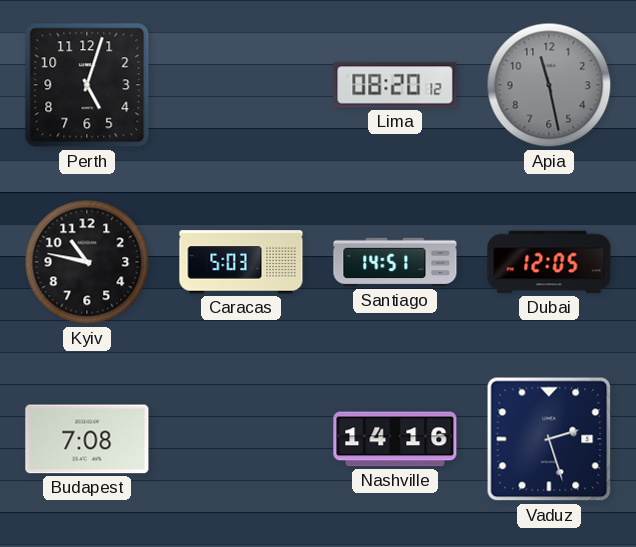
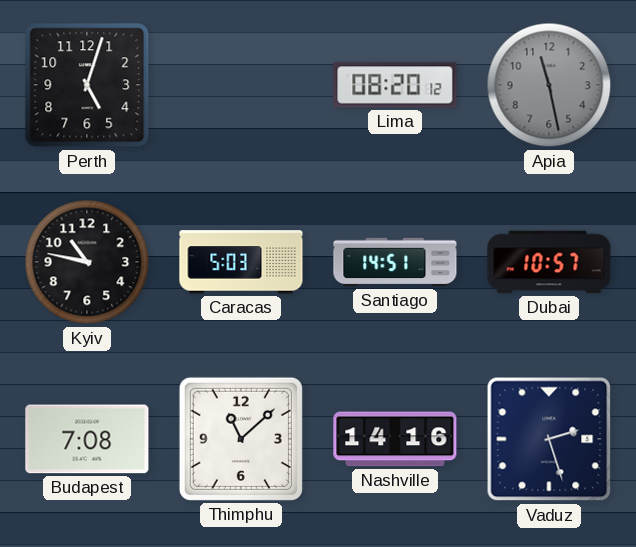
Dubai: 12:05 -> 10:57
Thimphu: none -> 11:08
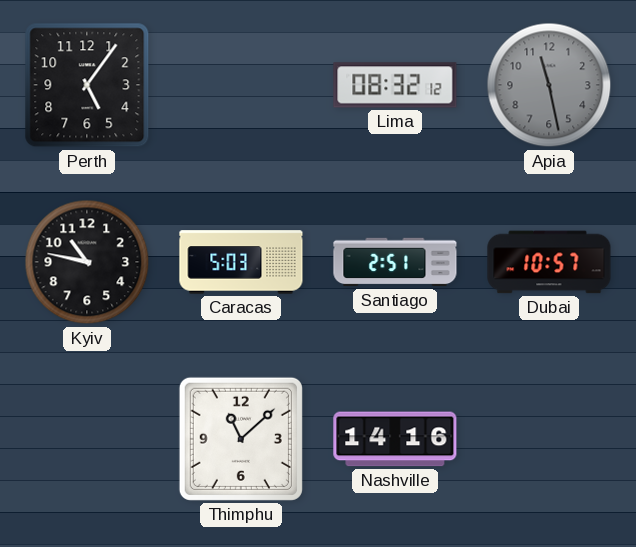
Perth: 5:03 -> 5:06
Lima: 08:20 -> 08:32
Santiago: 14:51 -> 2:51
Budapest: 7:08 -> none
Vaduz: 2:27 -> none
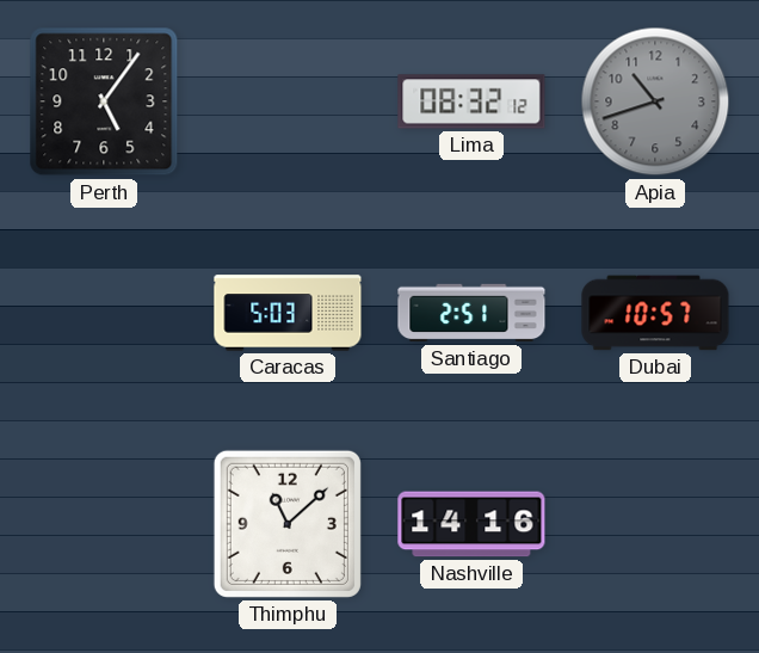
Apia: 11:28 -> 10:42
Kyiv: 10:47 -> none
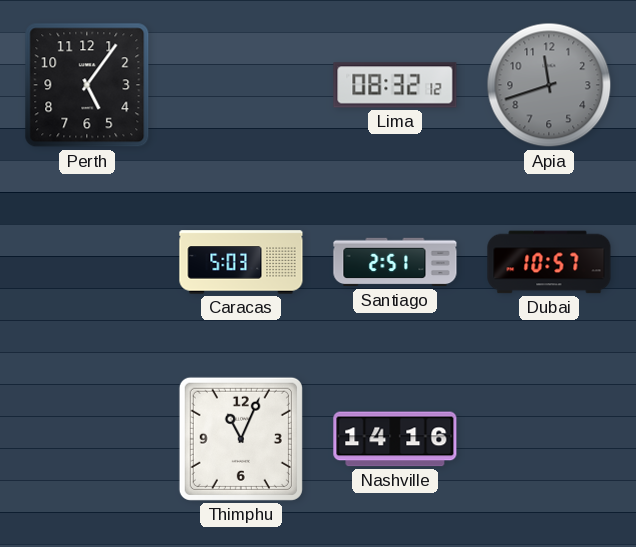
Apia: 10:42 -> 11:42
Thimphu: 11:08 -> 11:04
